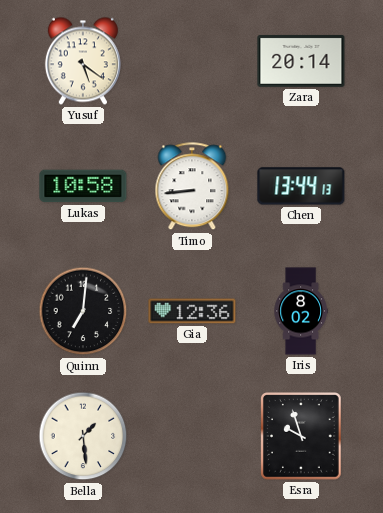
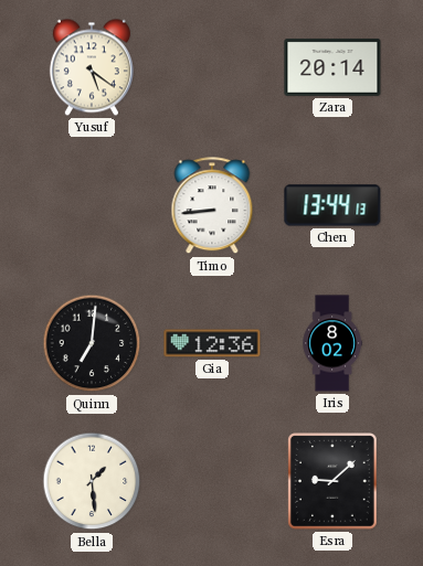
Lukas: 10:58 -> none
Esra: 9:57 -> 9:08
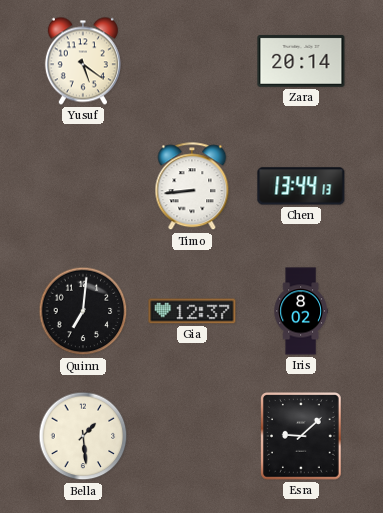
Gia: 12:36 -> 12:37
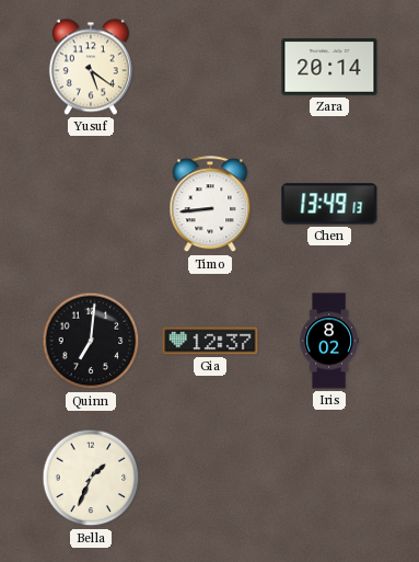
Chen: 13:44 -> 13:49
Bella: 1:29 -> 1:34
Esra: 9:08 -> none
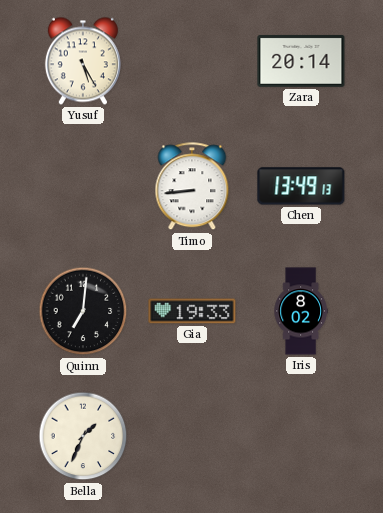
Yusuf: 5:21 -> 5:25
Gia: 12:37 -> 19:33
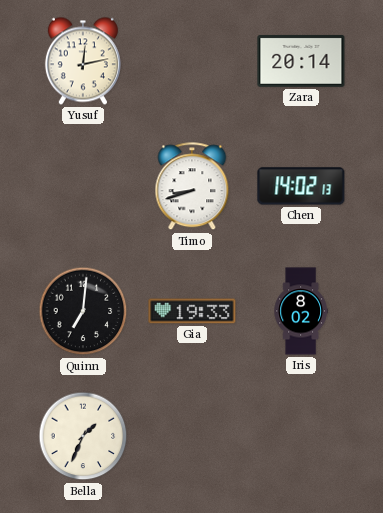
Yusuf: 5:25 -> 12:13
Timo: 8:44 -> 8:42
Chen: 13:49 -> 14:02
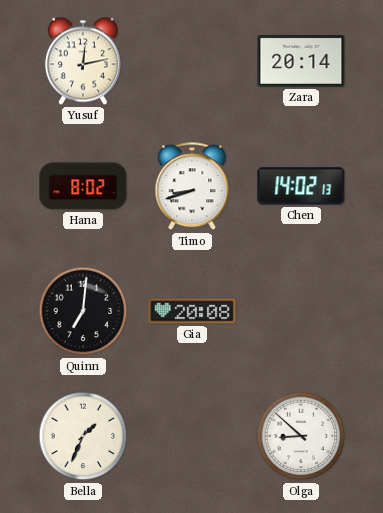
Hana: none -> 8:02
Gia: 19:33 -> 20:08
Iris: 8:02 -> none
Olga: none -> 8:52
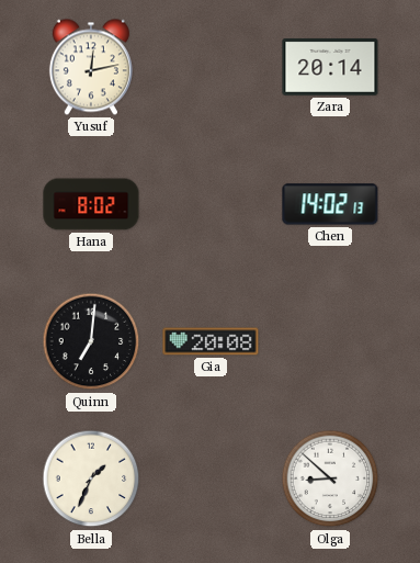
Timo: 8:42 -> none
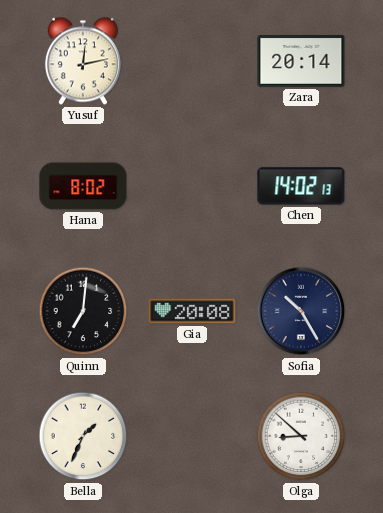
Sofia: none -> 10:25
